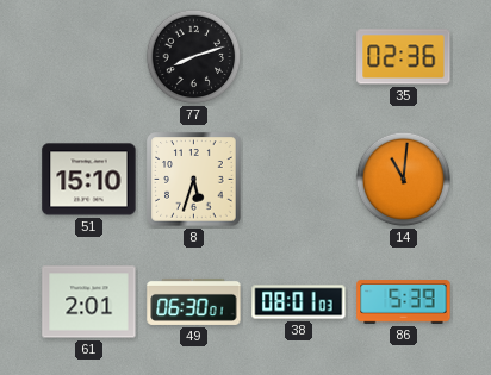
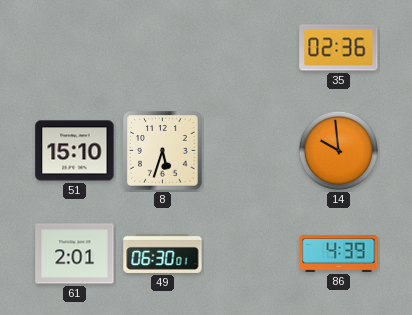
77: 8:12 -> none
14: 11:01 -> 9:59
38: 08:01 -> none
86: 5:39 -> 4:39
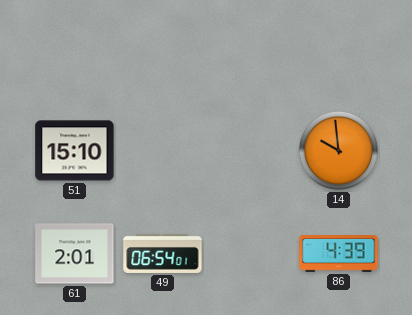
35: 02:36 -> none
8: 5:33 -> none
49: 06:30 -> 06:54
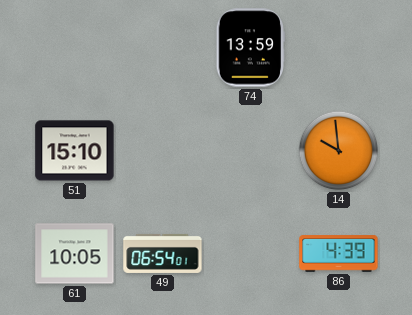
74: none -> 13:59
61: 2:01 -> 10:05
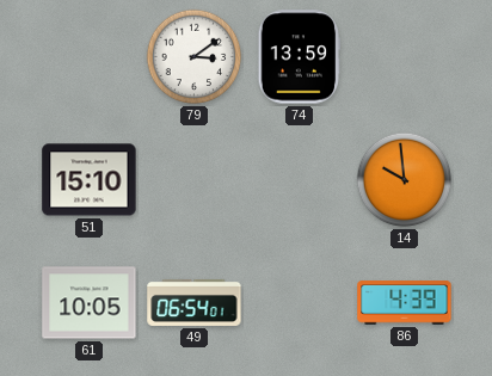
79: none -> 3:09
